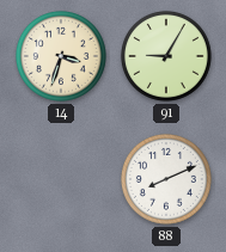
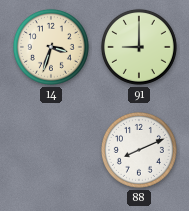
91: 9:05 -> 9:00
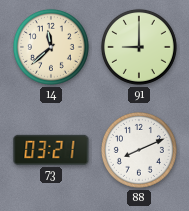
14: 3:33 -> 11:38
73: none -> 03:21
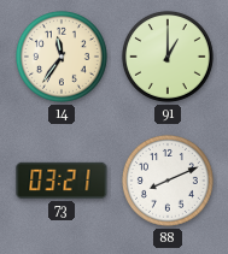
14: 11:38 -> 11:36
91: 9:00 -> 1:00
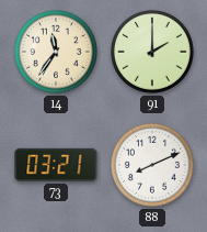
91: 1:00 -> 2:00
